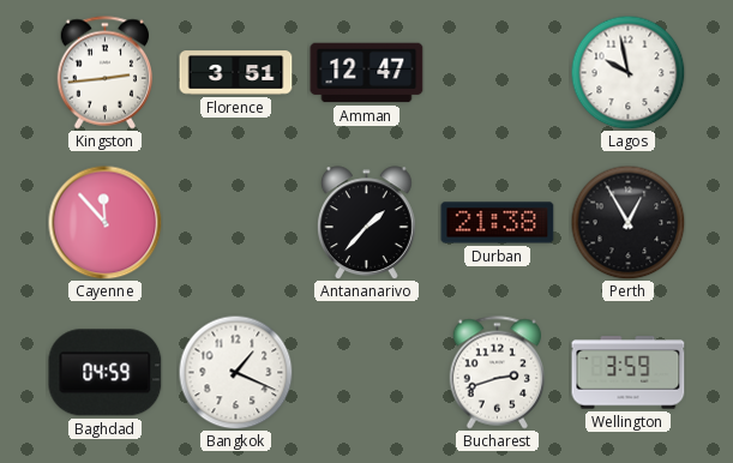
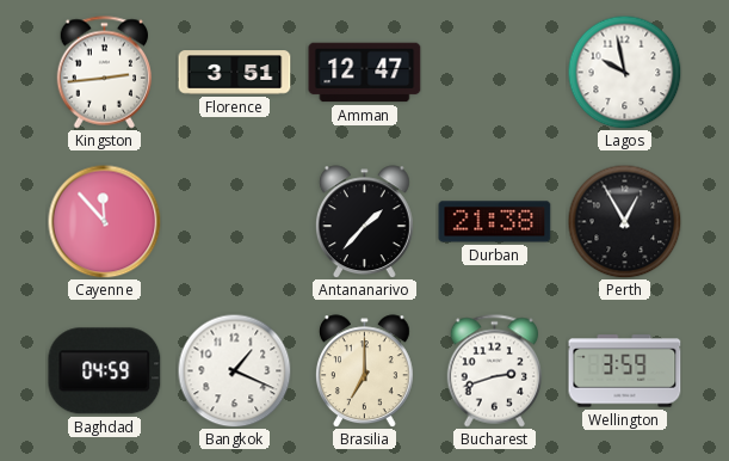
Brasilia: none -> 7:00
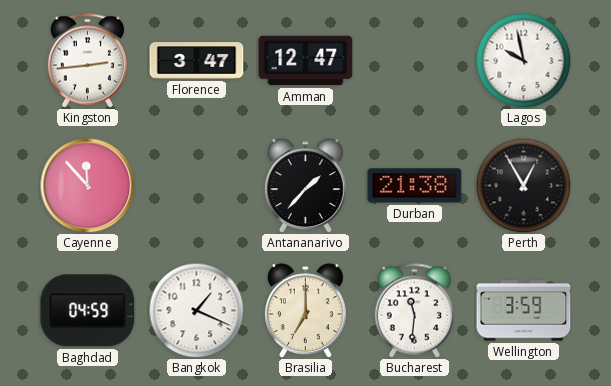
Florence: 3:51 -> 3:47
Bucharest: 2:42 -> 11:31
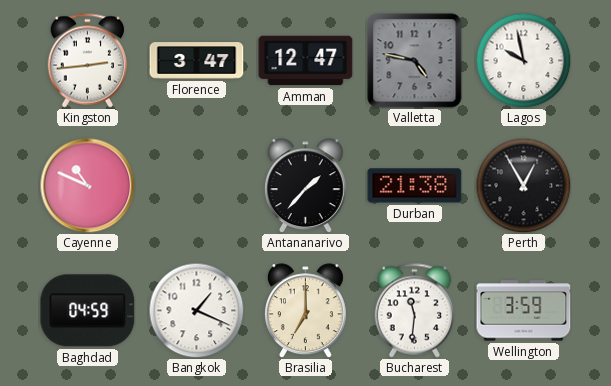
Valletta: none -> 4:47
Cayenne: 11:53 -> 10:49
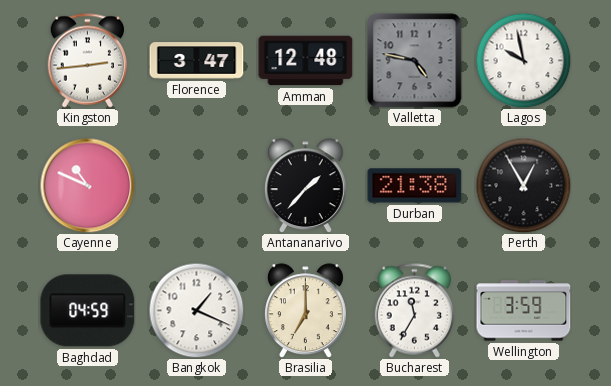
Amman: 12:47 -> 12:48
Bucharest: 11:31 -> 11:35
